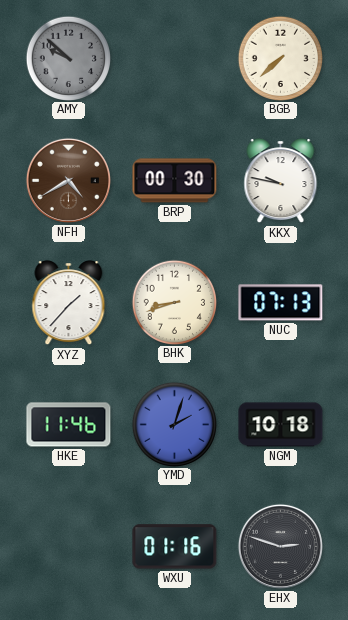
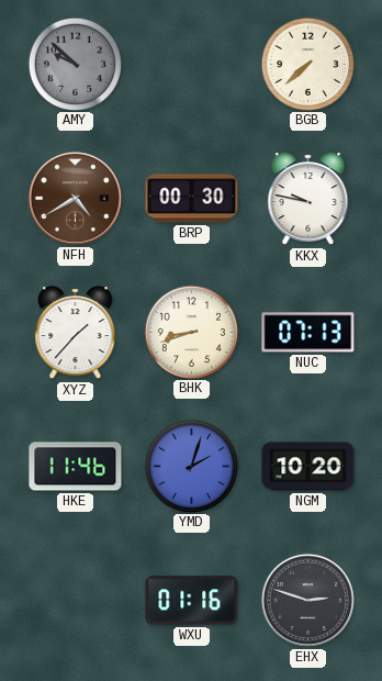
NGM: 10:18 -> 10:20
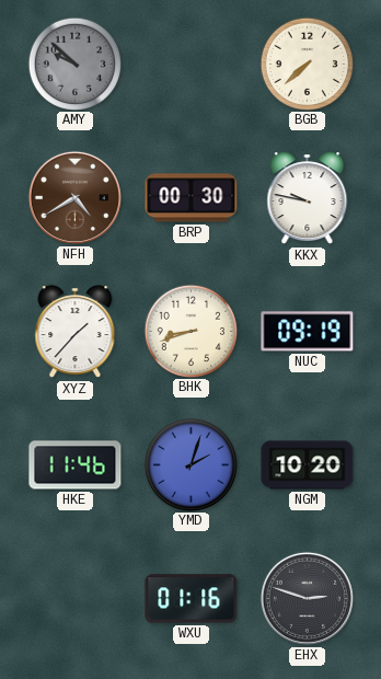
NUC: 07:13 -> 09:19
